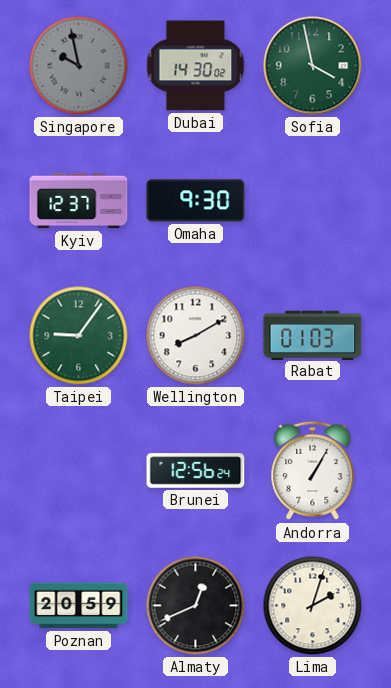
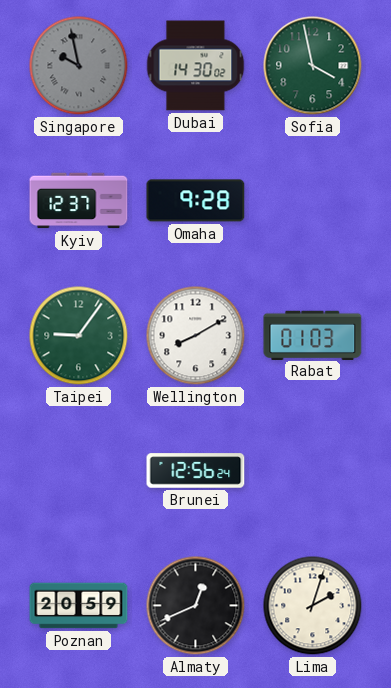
Omaha: 9:30 -> 9:28
Andorra: 1:05 -> none
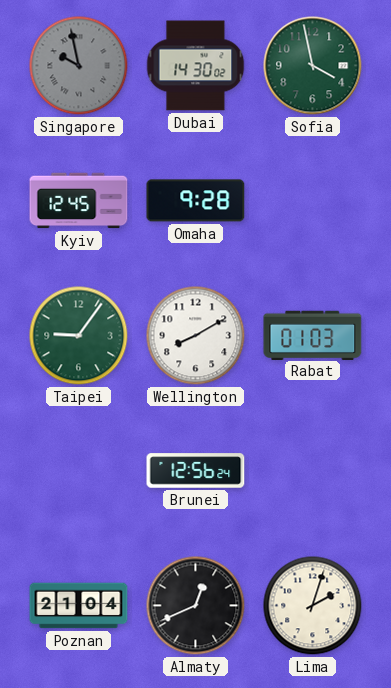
Kyiv: 12:37 -> 12:45
Poznan: 20:59 -> 21:04
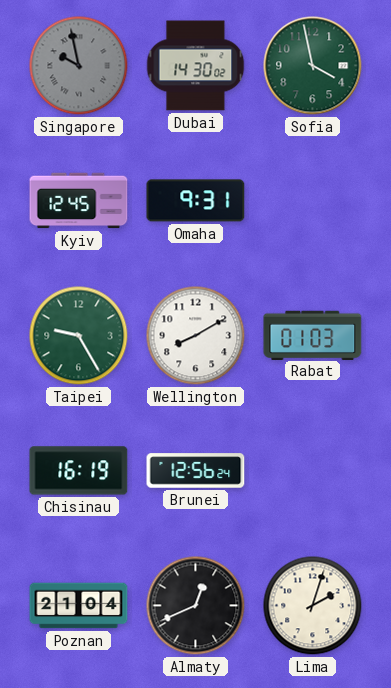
Omaha: 9:28 -> 9:31
Taipei: 9:06 -> 9:25
Chisinau: none -> 16:19
